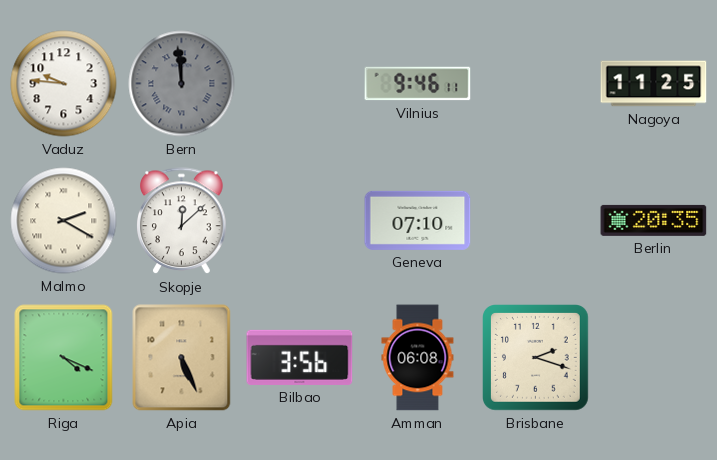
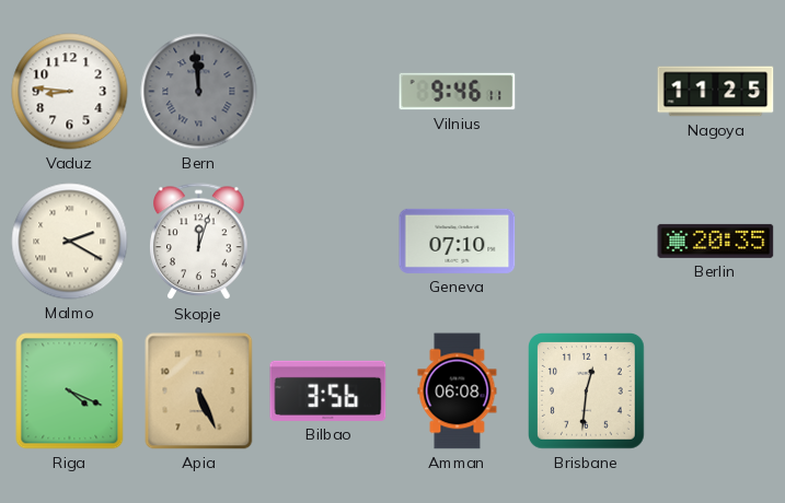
Vaduz: 9:46 -> 8:46
Skopje: 12:08 -> 12:03
Brisbane: 2:18 -> 12:31
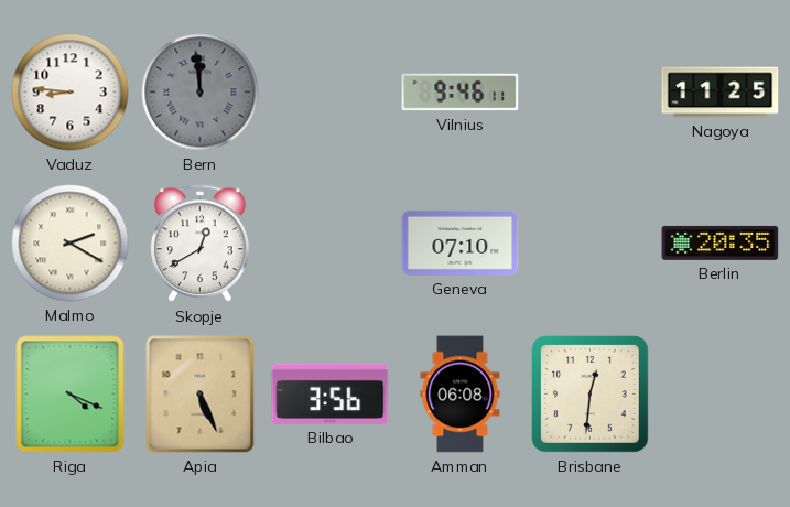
Skopje: 12:03 -> 12:40
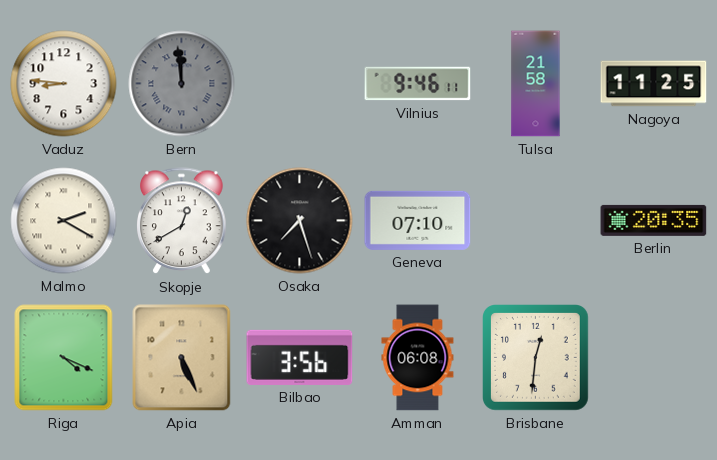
Tulsa: none -> 21:58
Osaka: none -> 7:27
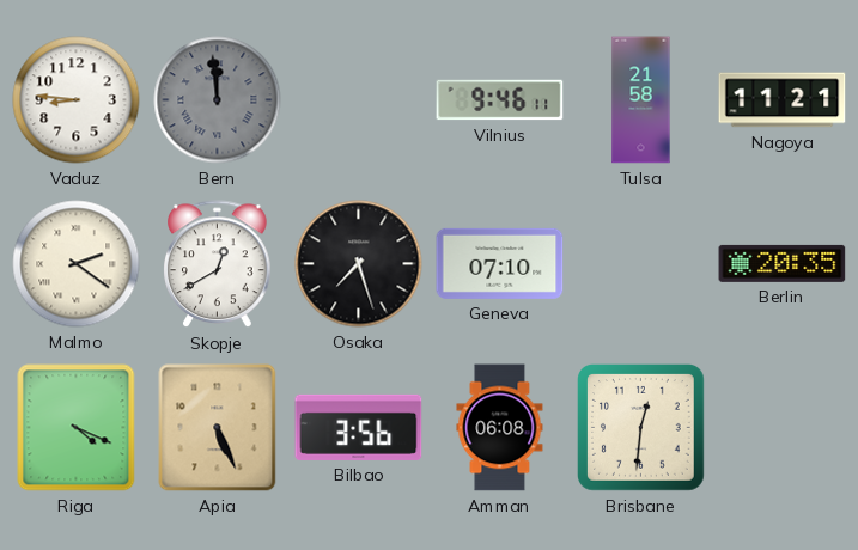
Nagoya: 11:25 -> 11:21
Malmo: 2:20 -> 2:21
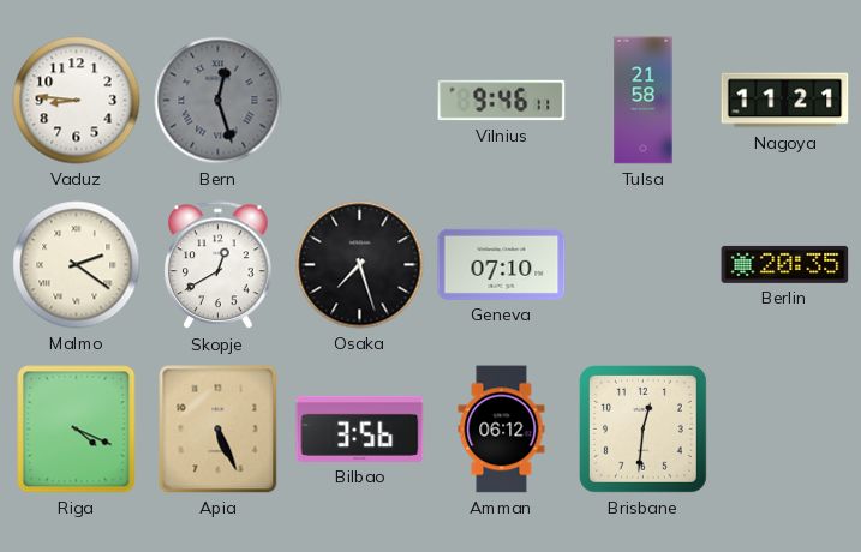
Bern: 11:59 -> 12:27
Amman: 06:08 -> 06:12
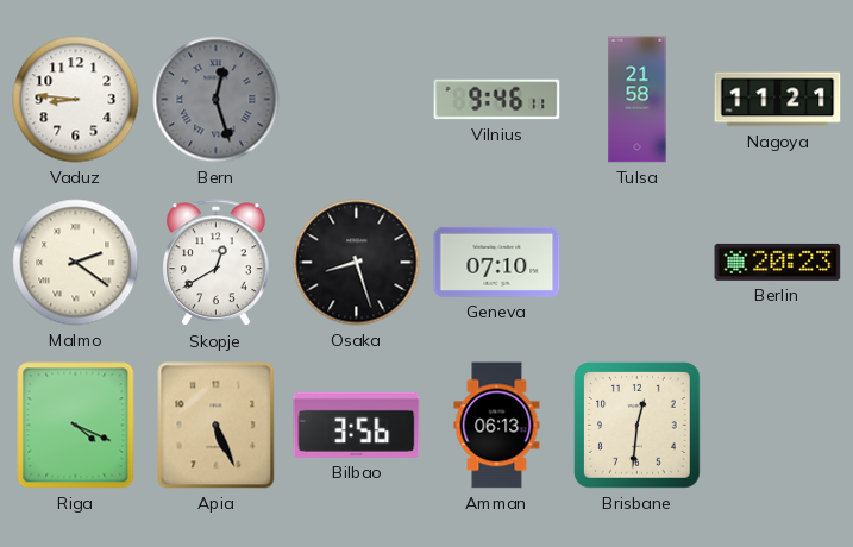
Osaka: 7:27 -> 8:27
Berlin: 20:35 -> 20:23
Amman: 06:12 -> 06:13
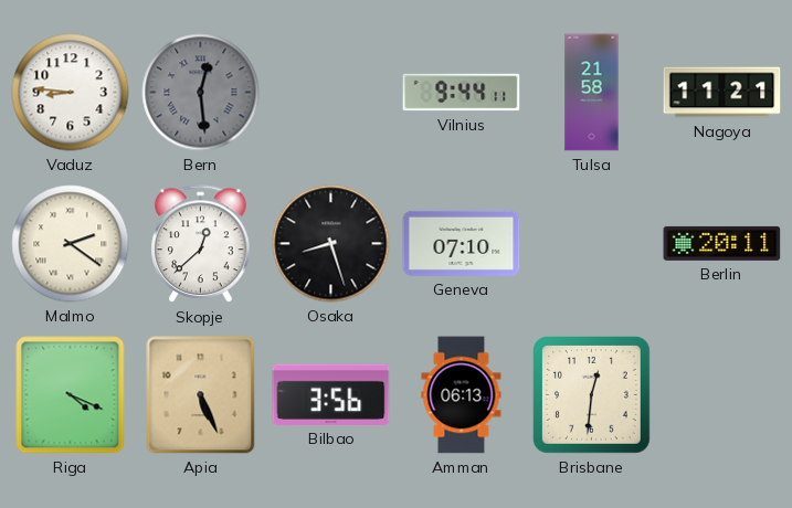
Bern: 12:27 -> 12:29
Vilnius: 9:46 -> 9:44
Skopje: 12:40 -> 12:38
Berlin: 20:23 -> 20:11
